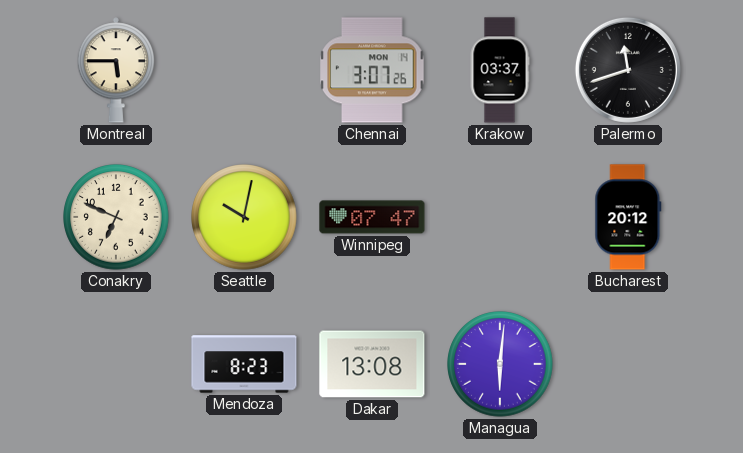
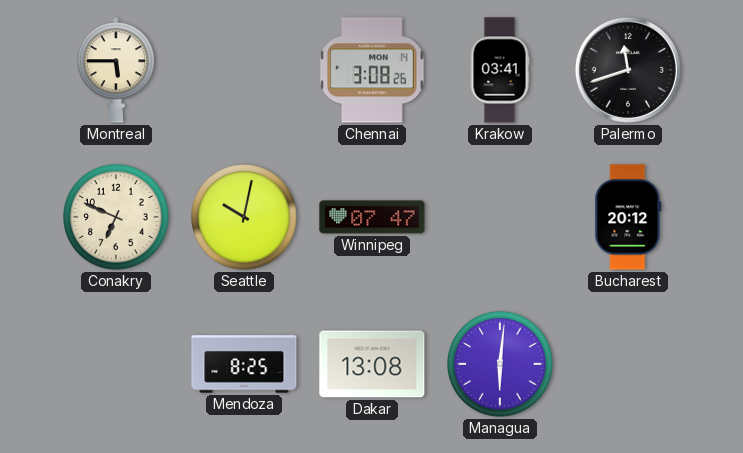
Chennai: 3:07 -> 3:08
Krakow: 03:37 -> 03:41
Mendoza: 8:23 -> 8:25
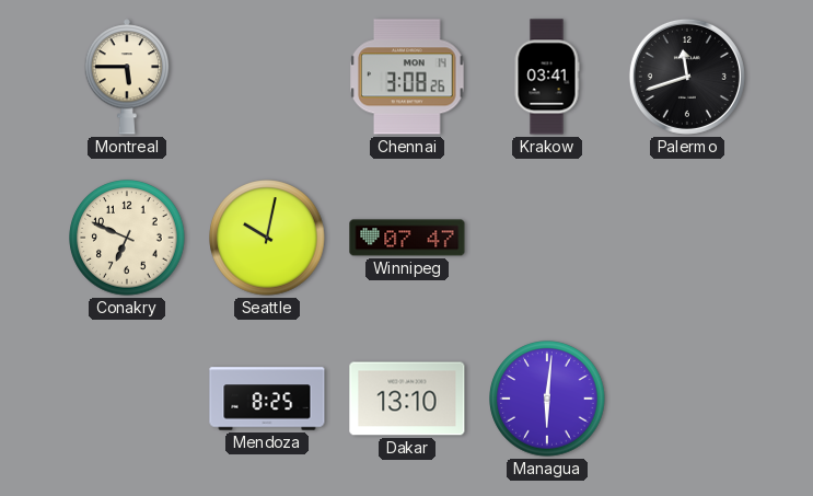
Bucharest: 20:12 -> none
Dakar: 13:08 -> 13:10
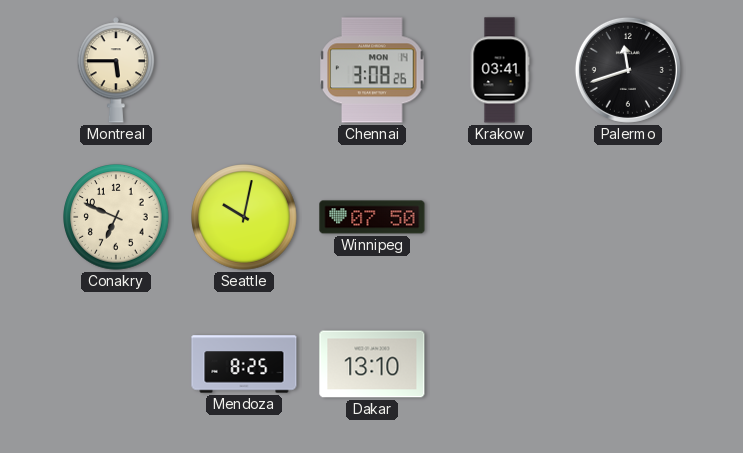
Winnipeg: 07:47 -> 07:50
Managua: 6:01 -> none
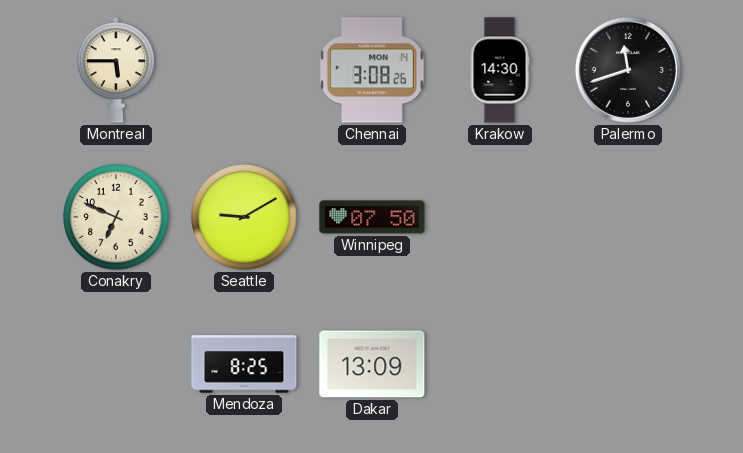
Krakow: 03:41 -> 14:30
Seattle: 10:02 -> 9:10
Dakar: 13:10 -> 13:09
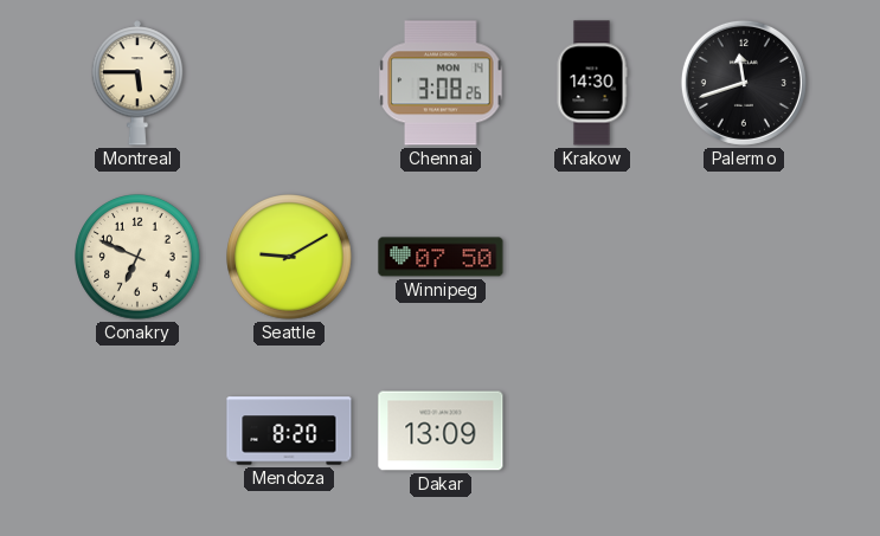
Mendoza: 8:25 -> 8:20
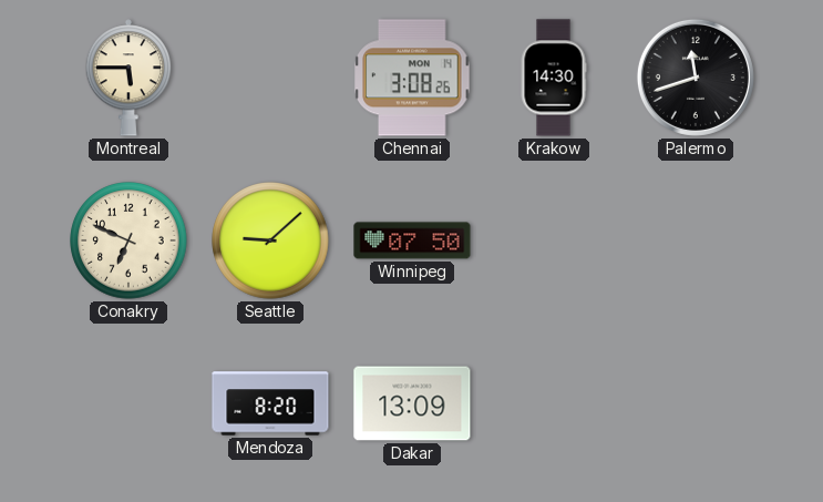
Seattle: 9:10 -> 9:08
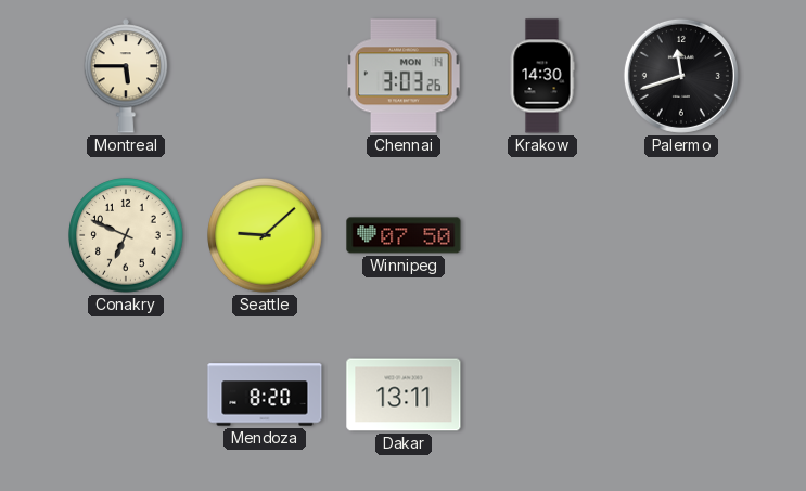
Chennai: 3:08 -> 3:03
Dakar: 13:09 -> 13:11
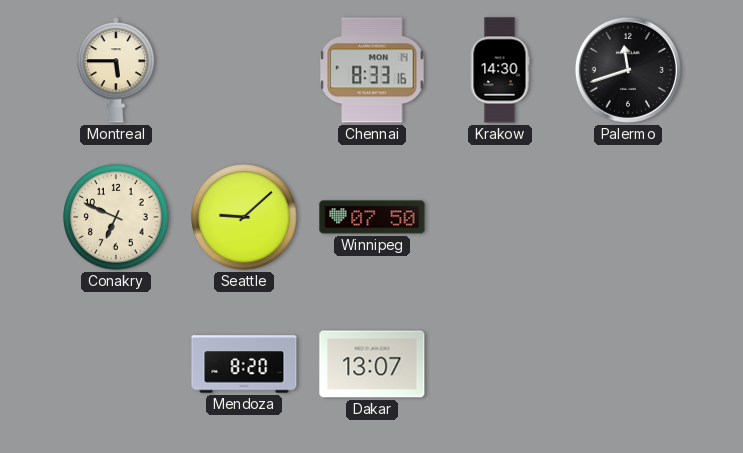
Chennai: 3:03 -> 8:33
Dakar: 13:11 -> 13:07
